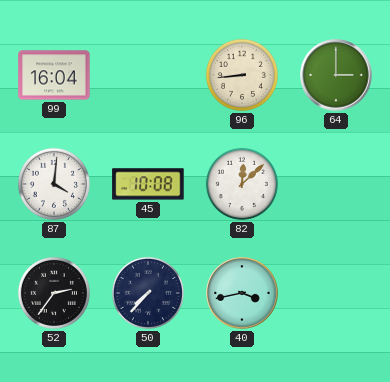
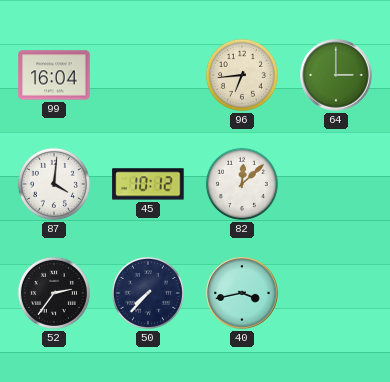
96: 8:44 -> 6:44
45: 10:08 -> 10:12
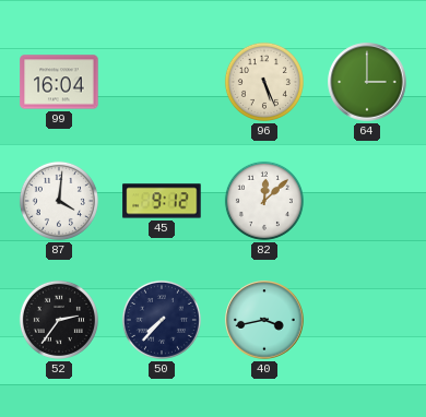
96: 6:44 -> 5:26
45: 10:12 -> 9:12
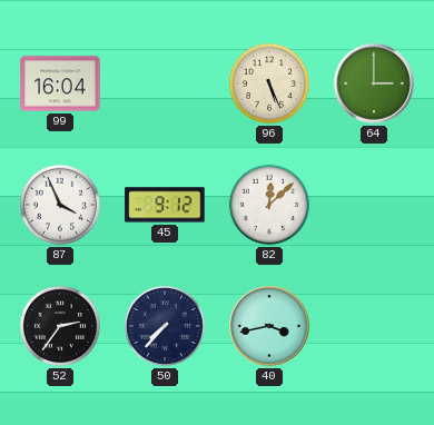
87: 4:01 -> 3:56
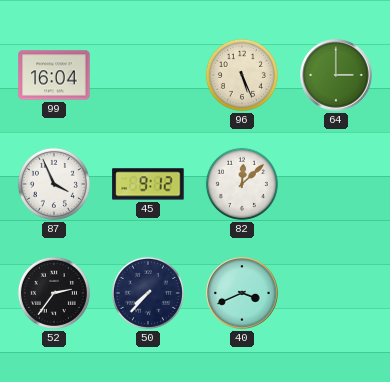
40: 3:43 -> 3:41
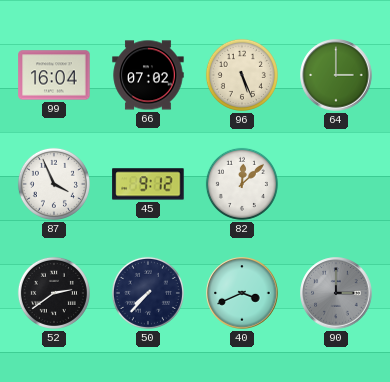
66: none -> 07:02
52: 2:36 -> 2:39
90: none -> 3:00
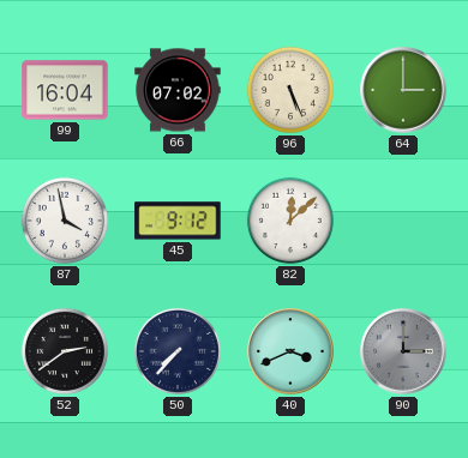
87: 3:56 -> 3:58
